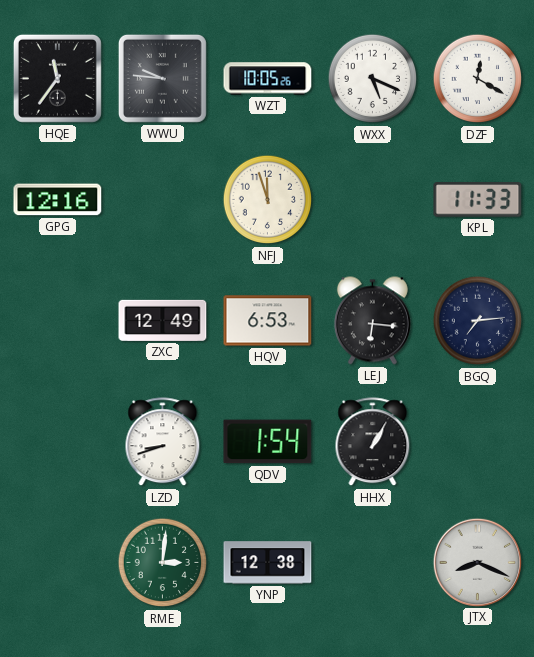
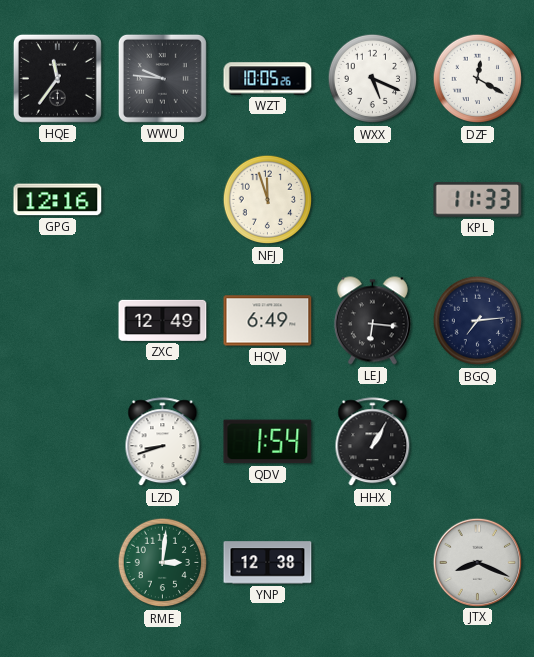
HQV: 6:53 -> 6:49
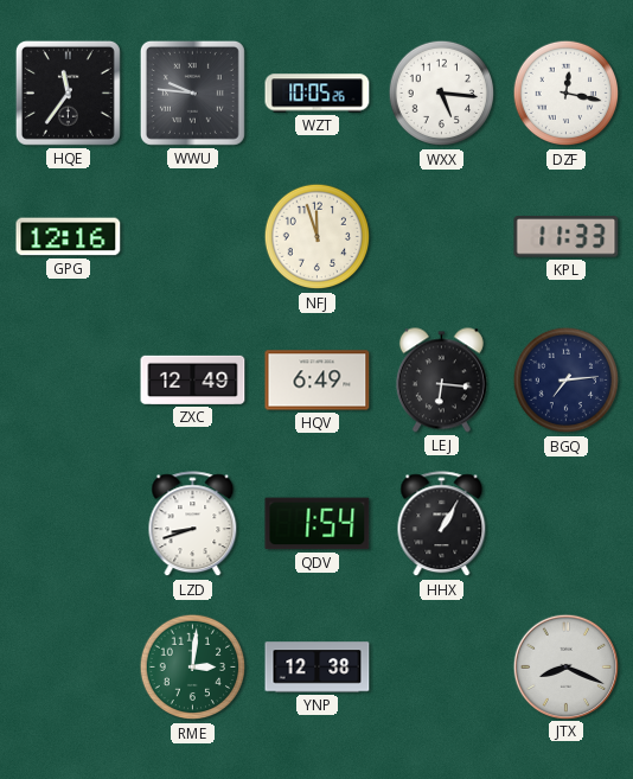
WXX: 5:19 -> 5:16
DZF: 12:20 -> 12:17
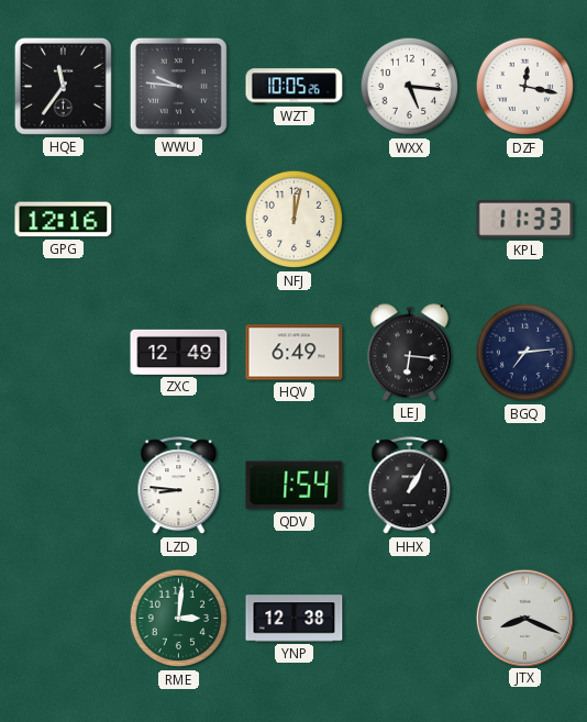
NFJ: 11:57 -> 12:02
LZD: 8:42 -> 8:46
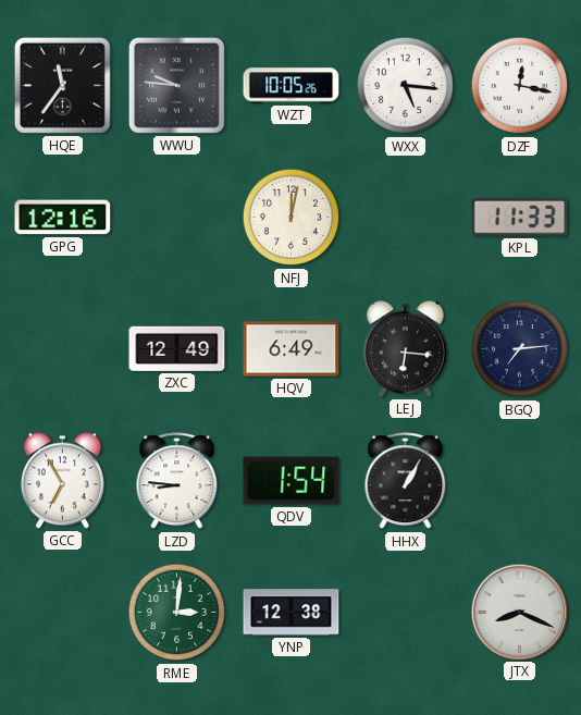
GCC: none -> 6:55
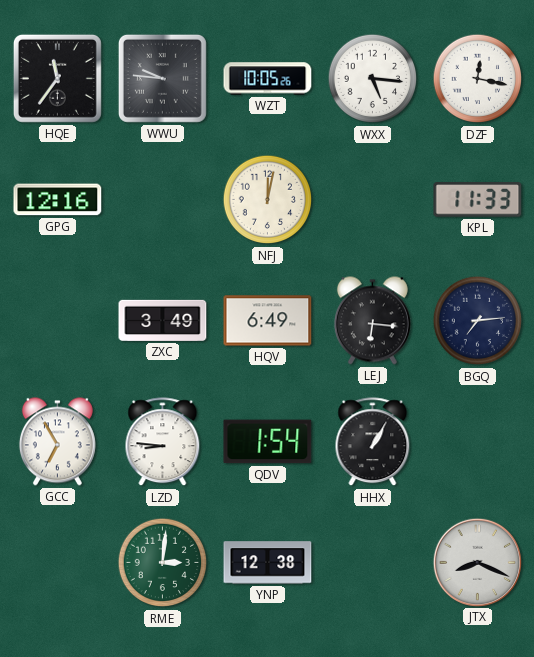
ZXC: 12:49 -> 3:49
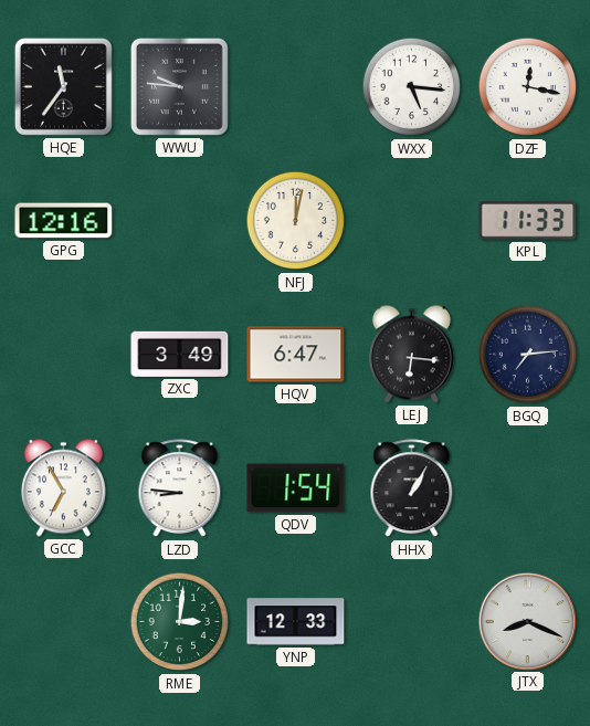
WZT: 10:05 -> none
HQV: 6:49 -> 6:47
YNP: 12:38 -> 12:33
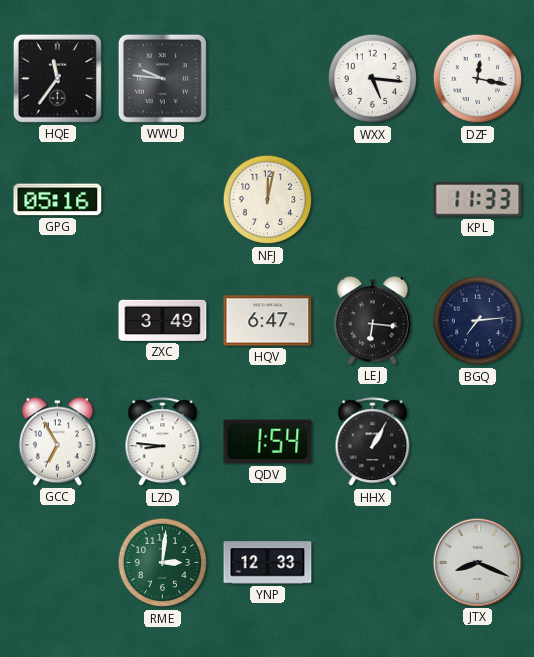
GPG: 12:16 -> 05:16
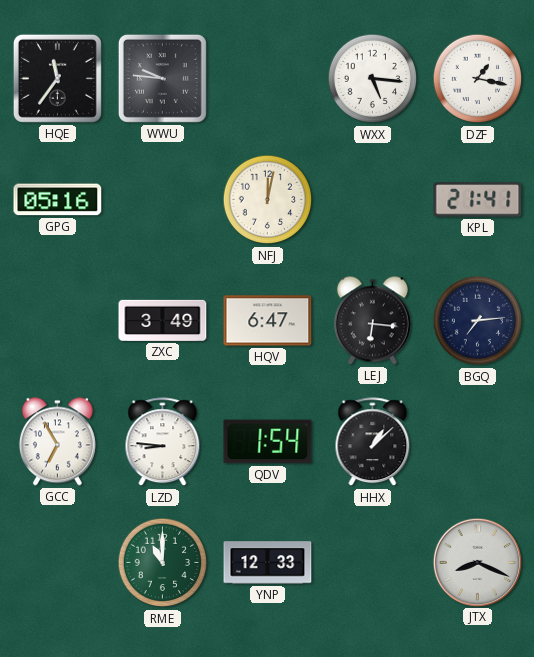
DZF: 12:17 -> 1:17
KPL: 11:33 -> 21:41
HHX: 1:05 -> 1:08
RME: 3:01 -> 11:00
